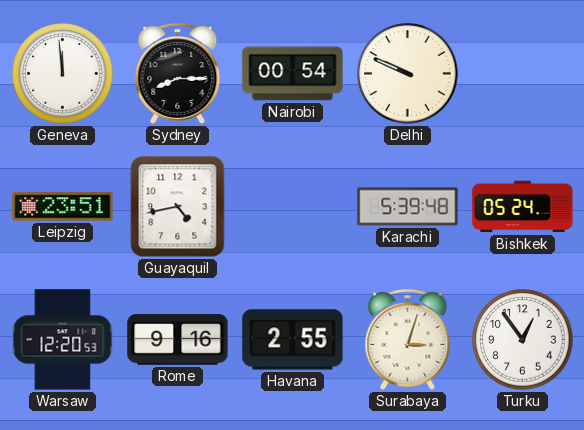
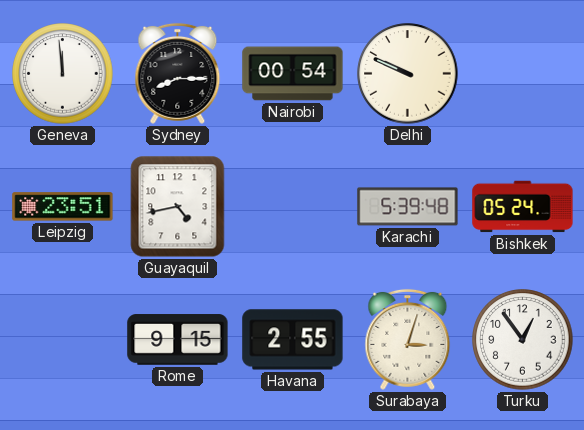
Warsaw: 12:20 -> none
Rome: 9:16 -> 9:15
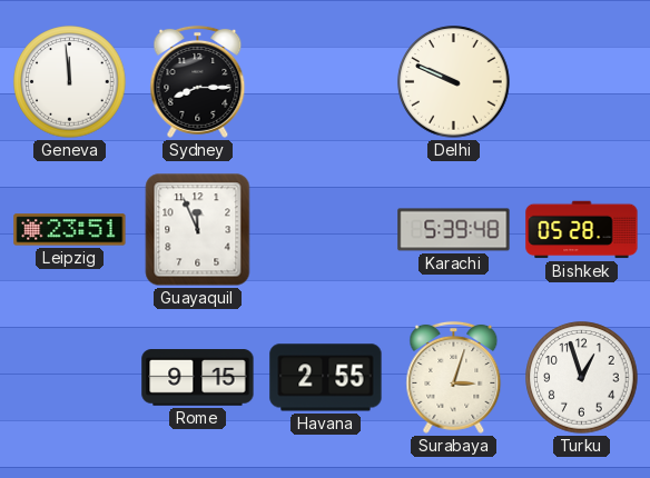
Nairobi: 00:54 -> none
Guayaquil: 4:43 -> 11:56
Bishkek: 05:24 -> 05:28
Turku: 12:54 -> 12:57
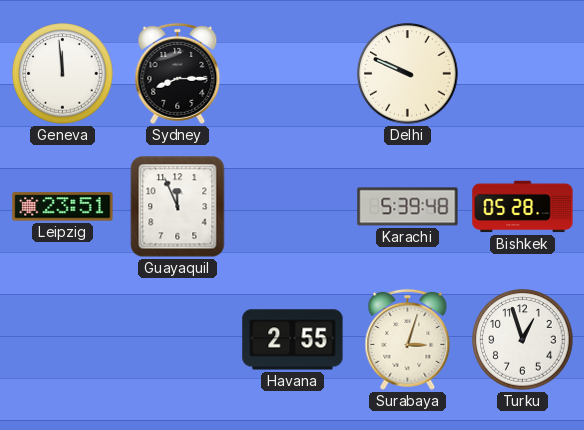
Rome: 9:15 -> none
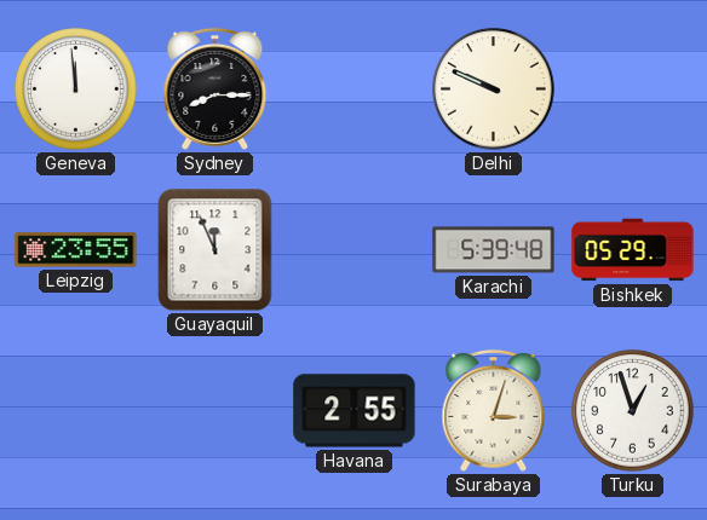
Leipzig: 23:51 -> 23:55
Bishkek: 05:28 -> 05:29
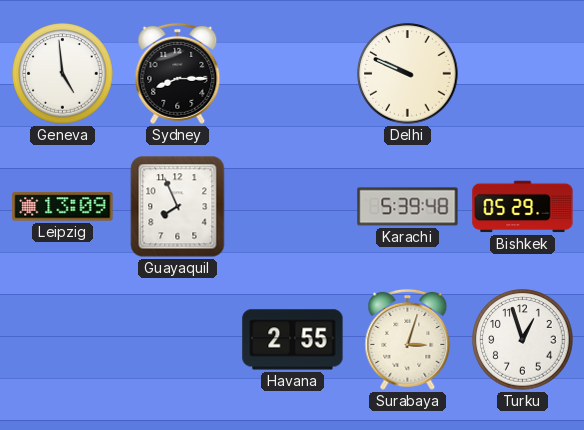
Geneva: 11:59 -> 4:59
Leipzig: 23:55 -> 13:09
Guayaquil: 11:56 -> 7:56
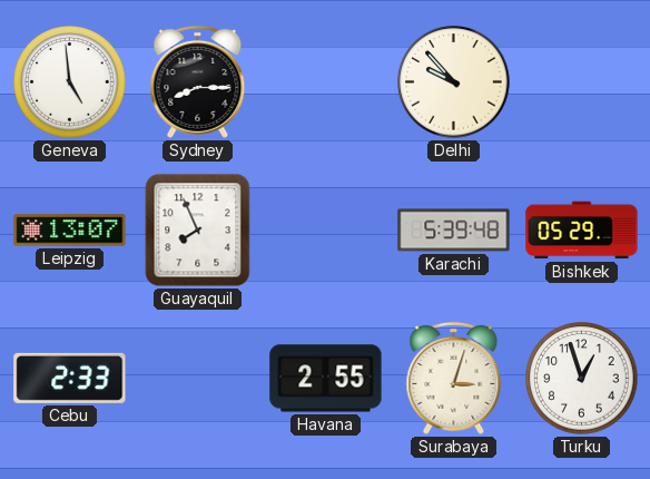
Delhi: 9:49 -> 9:53
Leipzig: 13:09 -> 13:07
Cebu: none -> 2:33
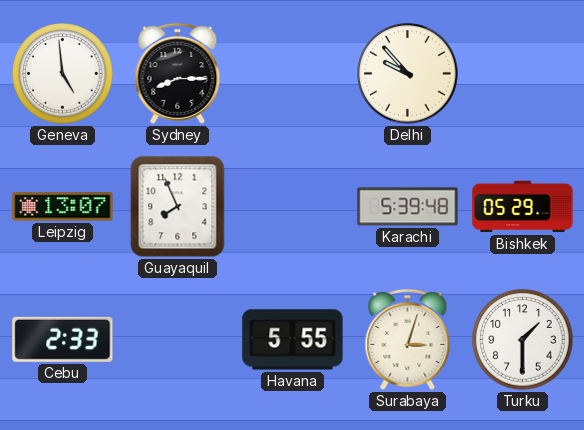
Havana: 2:55 -> 5:55
Turku: 12:57 -> 1:30
